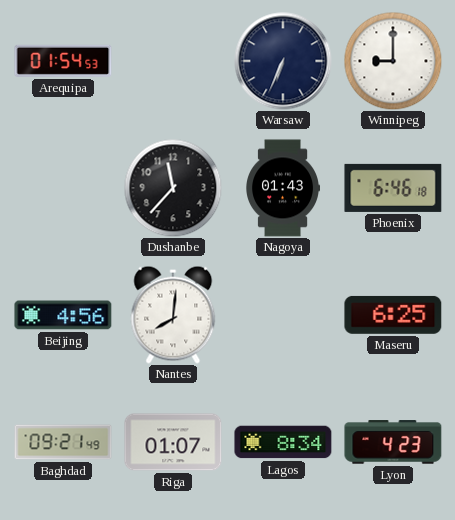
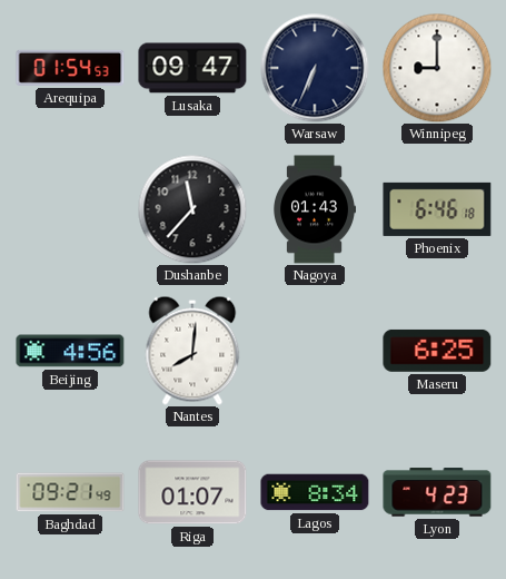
Lusaka: none -> 09:47
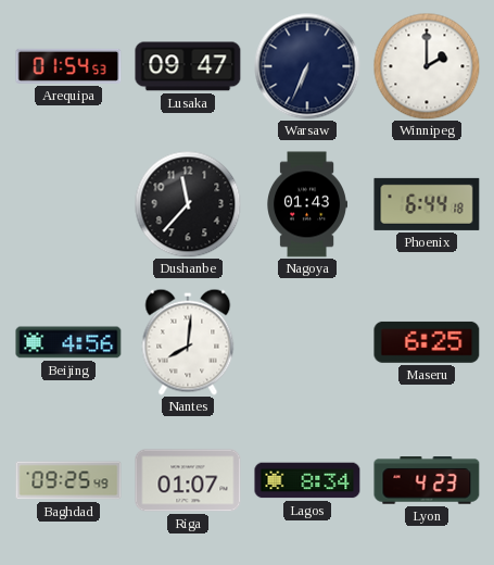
Winnipeg: 9:00 -> 2:00
Phoenix: 6:46 -> 6:44
Baghdad: 09:21 -> 09:25
